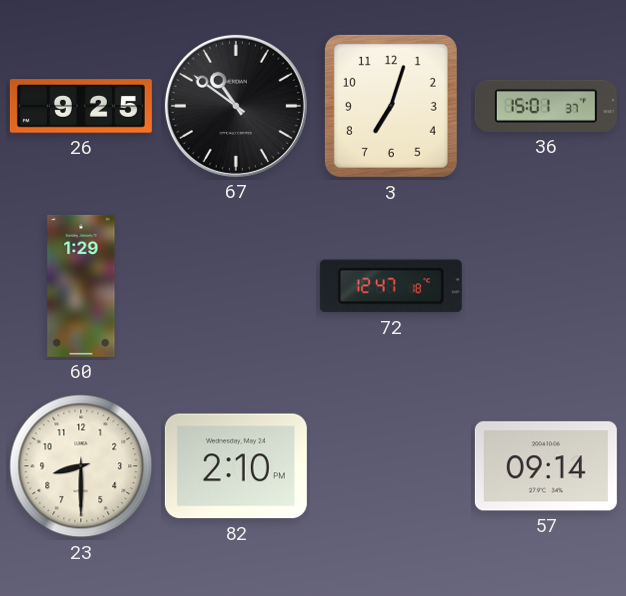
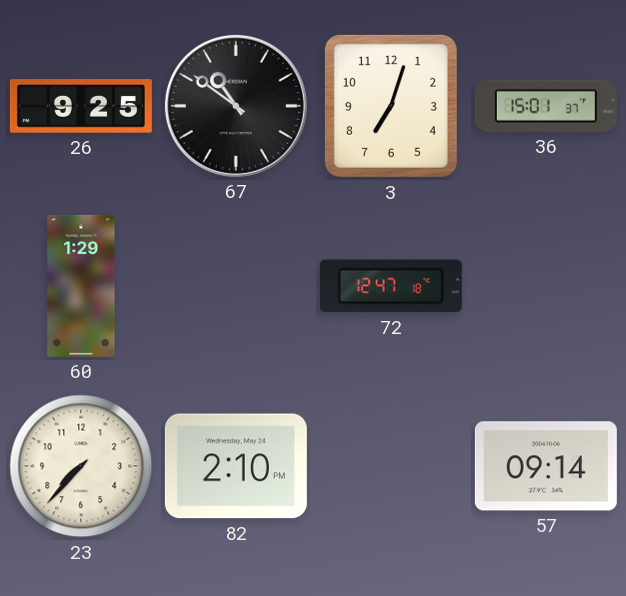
23: 8:30 -> 7:37
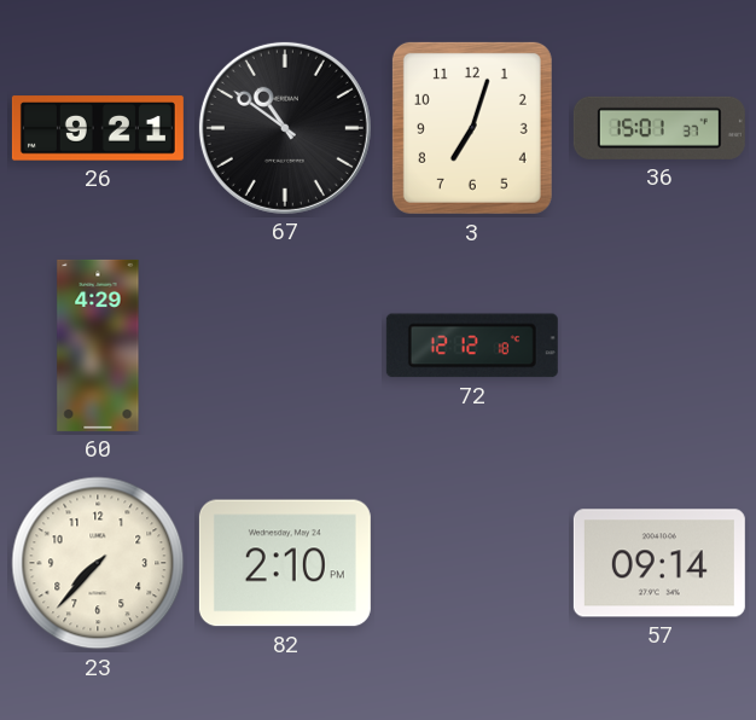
26: 9:25 -> 9:21
60: 1:29 -> 4:29
72: 12:47 -> 12:12
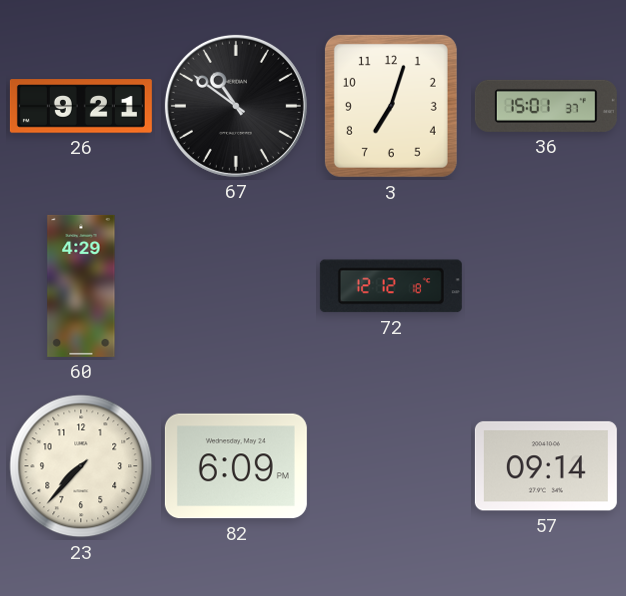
82: 2:10 -> 6:09
